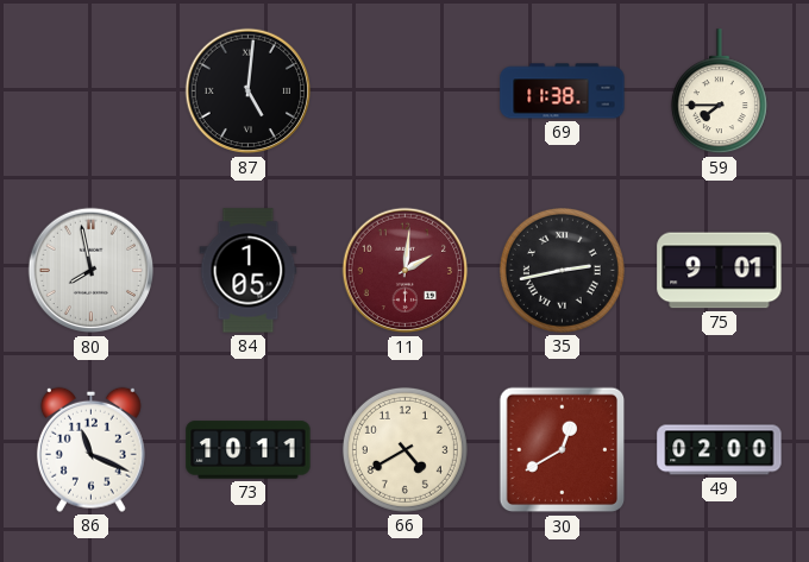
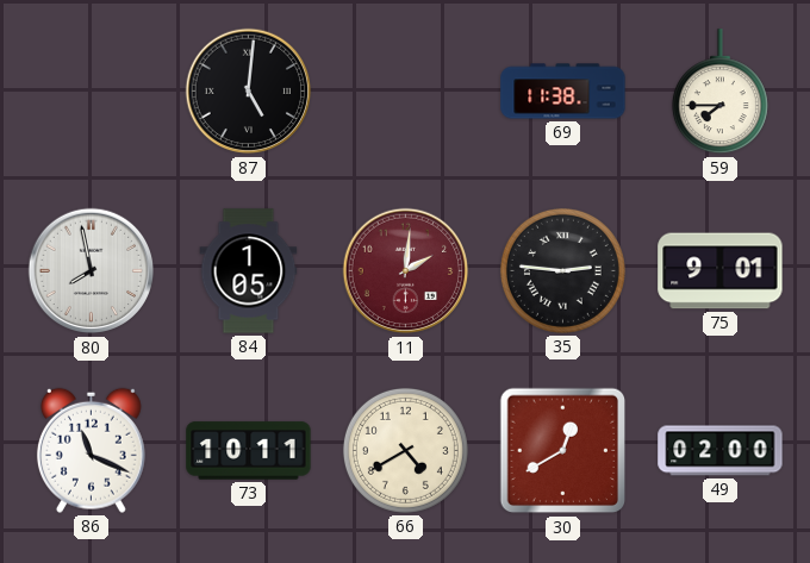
35: 2:43 -> 2:46
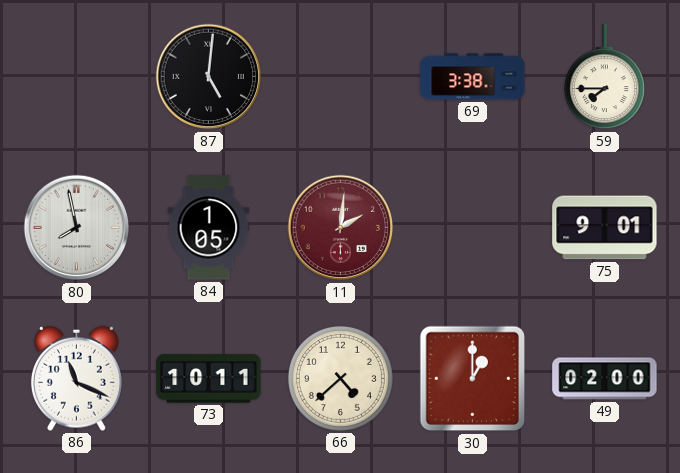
69: 11:38 -> 3:38
35: 2:46 -> none
66: 4:40 -> 4:38
30: 12:40 -> 1:00
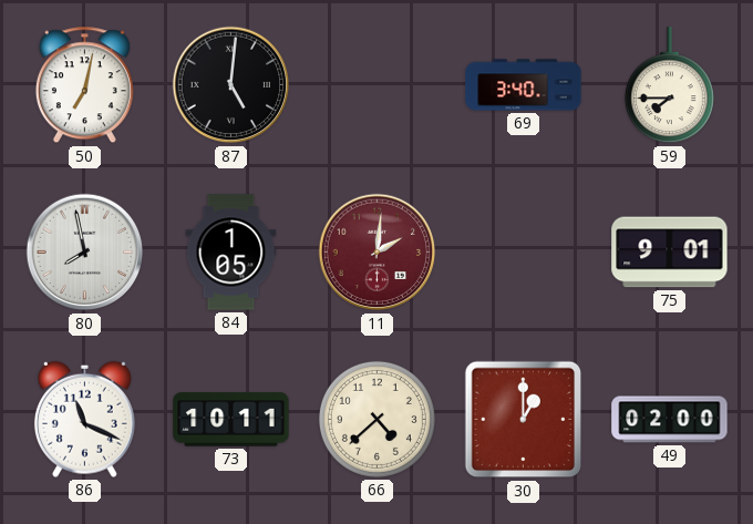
50: none -> 7:02
69: 3:38 -> 3:40
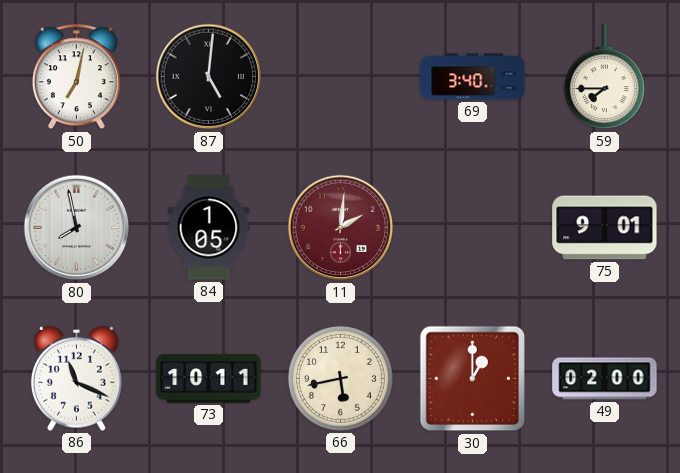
66: 4:38 -> 5:43
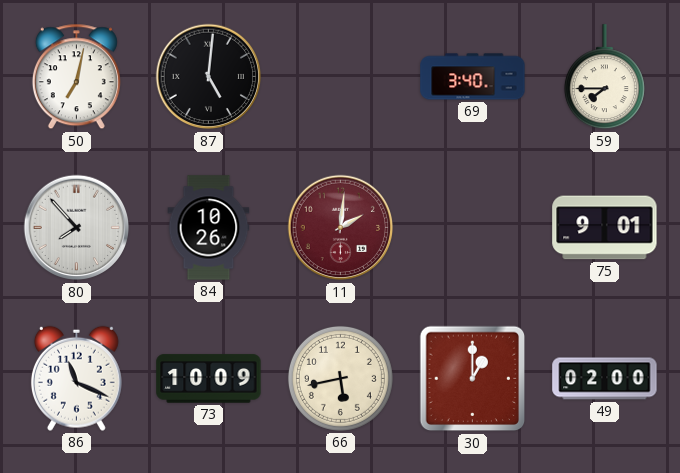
80: 7:58 -> 7:53
84: 1:05 -> 10:26
73: 10:11 -> 10:09
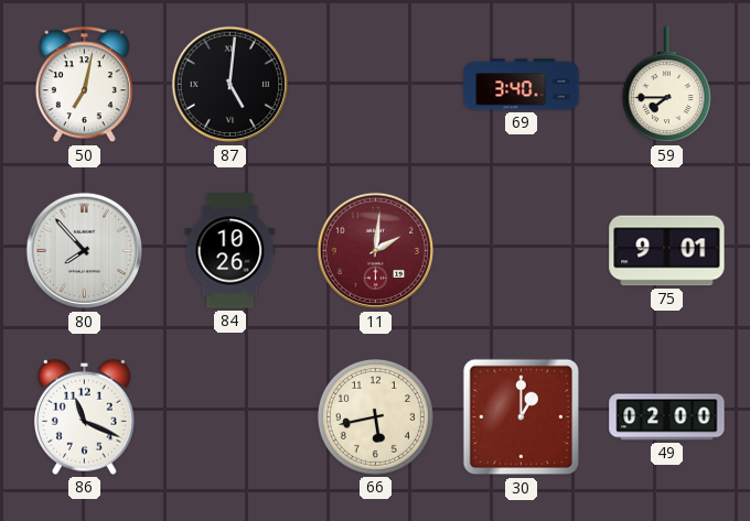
73: 10:09 -> none
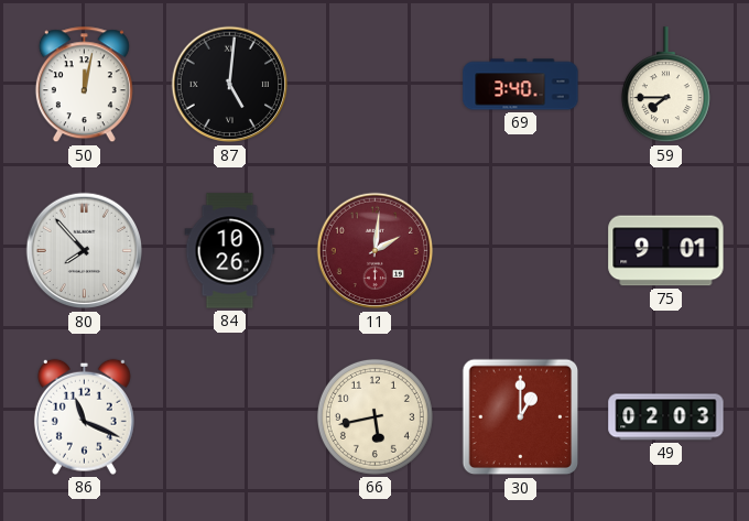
50: 7:02 -> 12:02
49: 02:00 -> 02:03
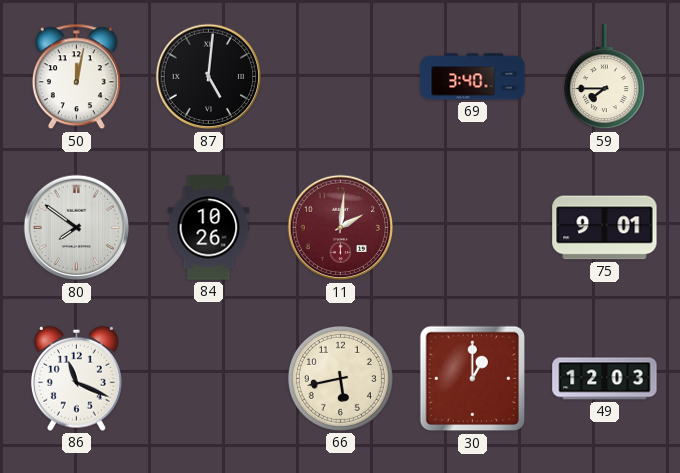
80: 7:53 -> 7:51
49: 02:03 -> 12:03
